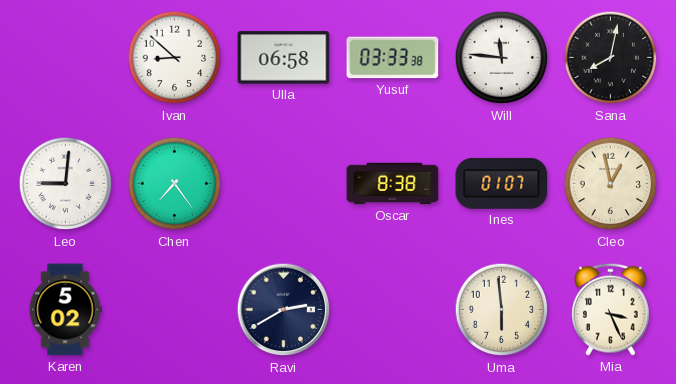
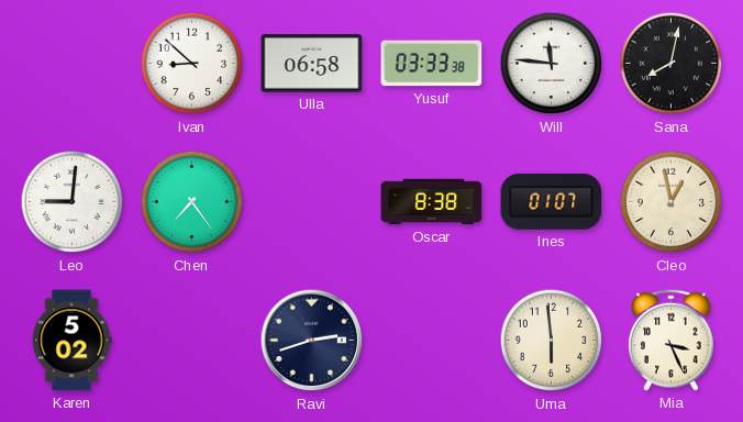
Ravi: 2:40 -> 2:42
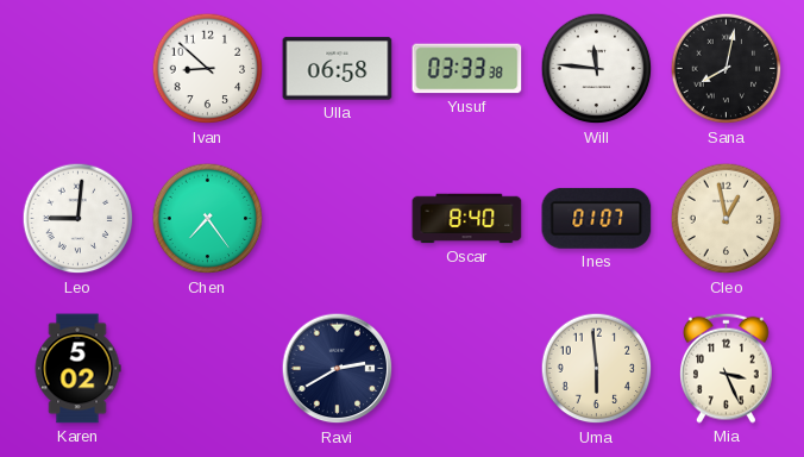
Oscar: 8:38 -> 8:40
Ravi: 2:42 -> 2:40
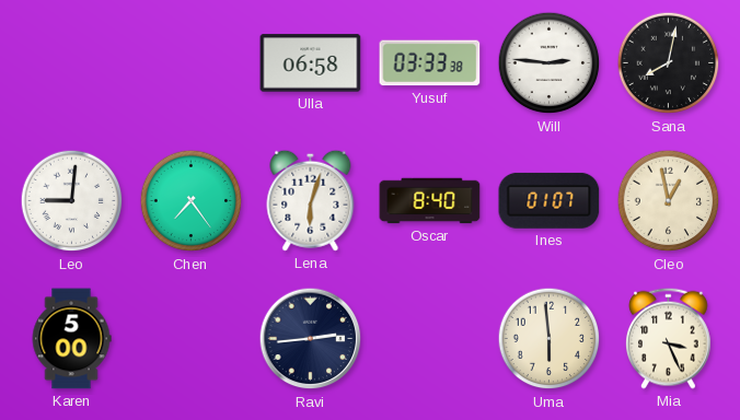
Ivan: 8:52 -> none
Will: 11:46 -> 2:46
Lena: none -> 6:03
Karen: 5:02 -> 5:00
Ravi: 2:40 -> 2:44
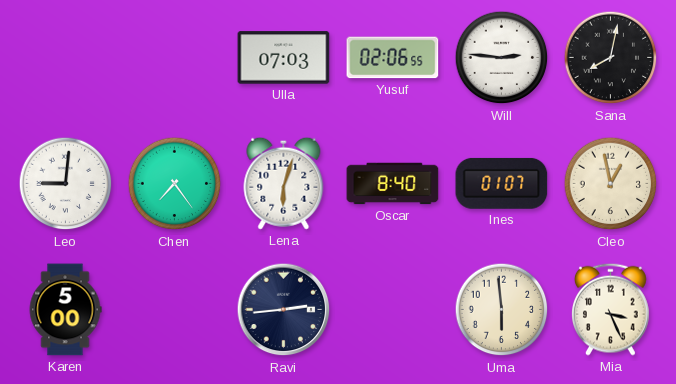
Ulla: 06:58 -> 07:03
Yusuf: 03:33 -> 02:06
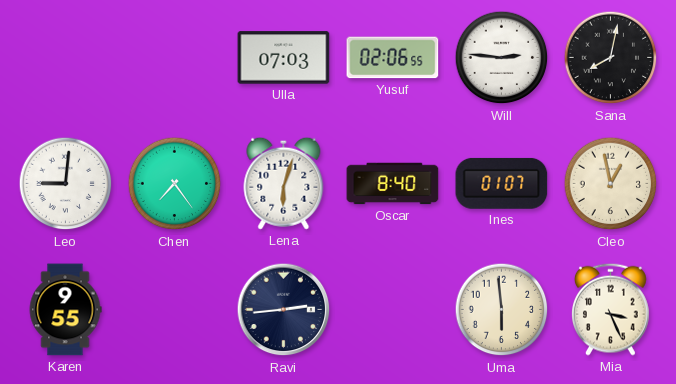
Karen: 5:00 -> 9:55
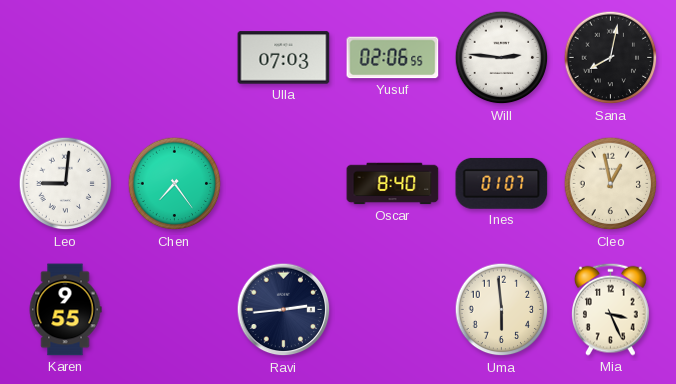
Lena: 6:03 -> none
